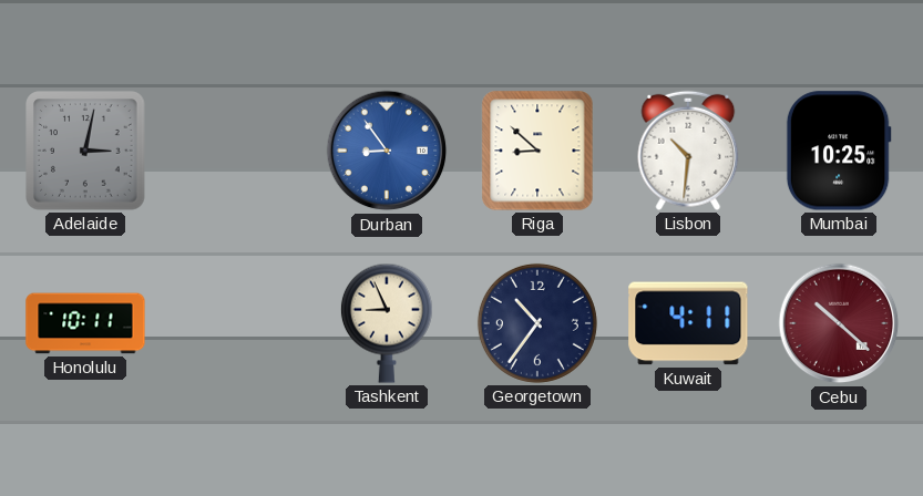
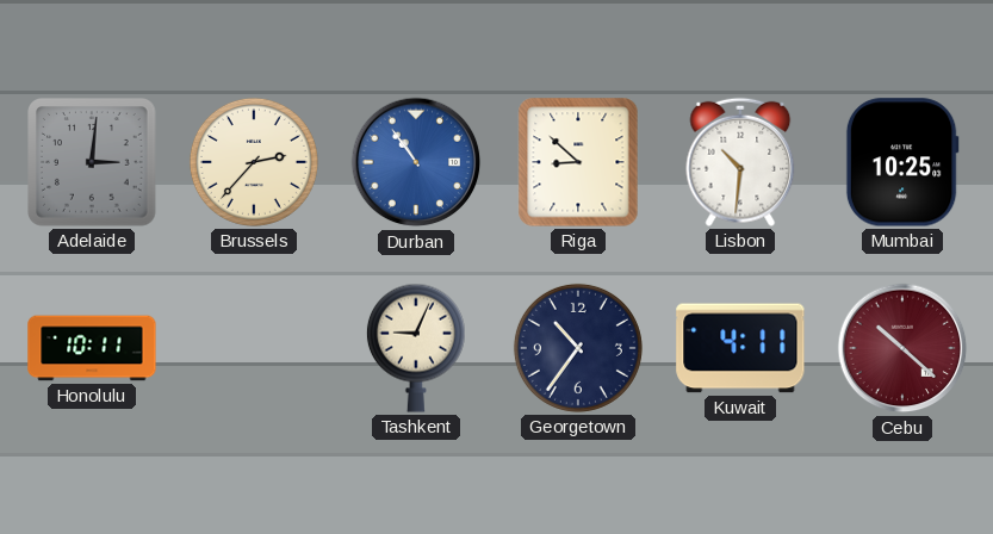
Adelaide: 3:02 -> 3:01
Brussels: none -> 2:37
Durban: 8:54 -> 10:54
Tashkent: 8:56 -> 9:04
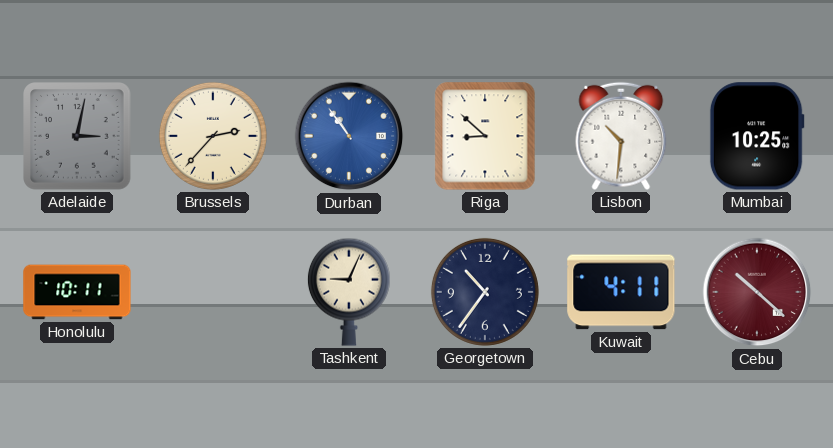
Adelaide: 3:01 -> 3:02
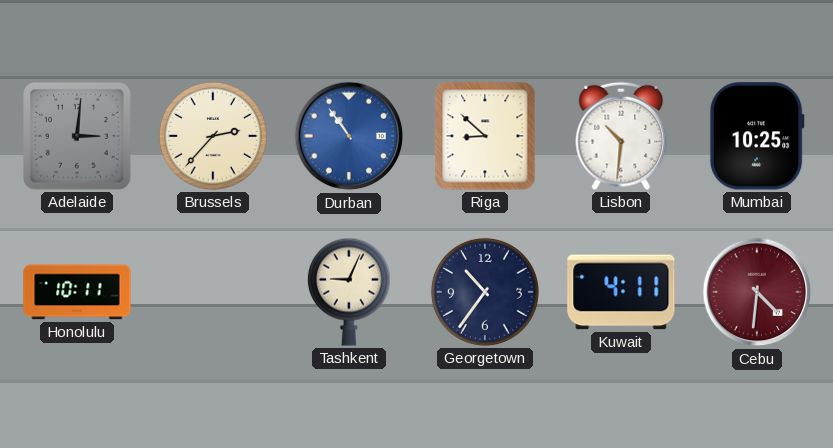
Adelaide: 3:02 -> 3:01
Cebu: 10:22 -> 4:31
